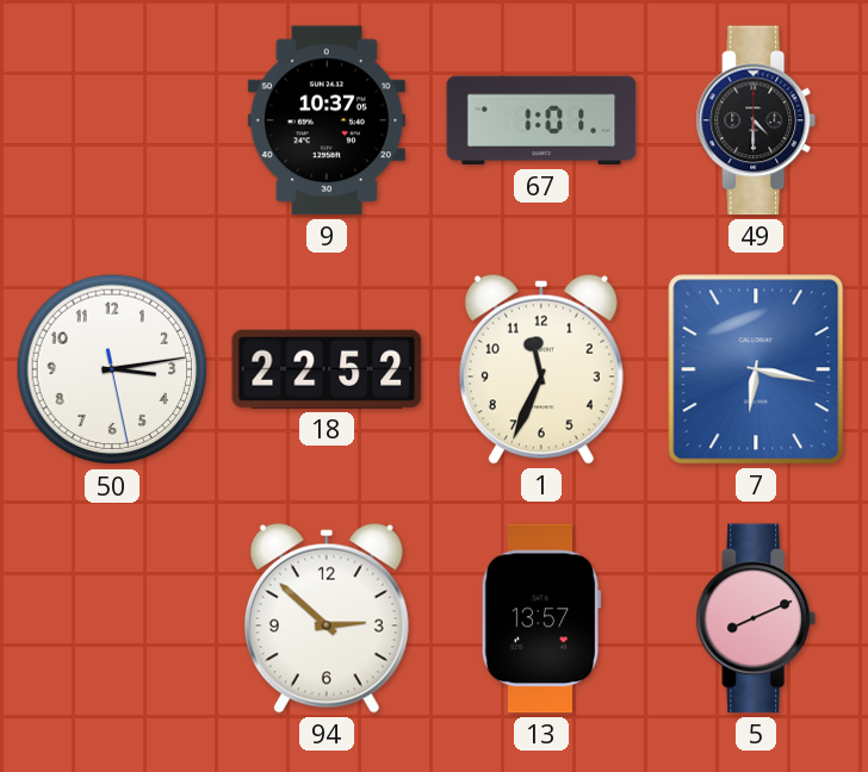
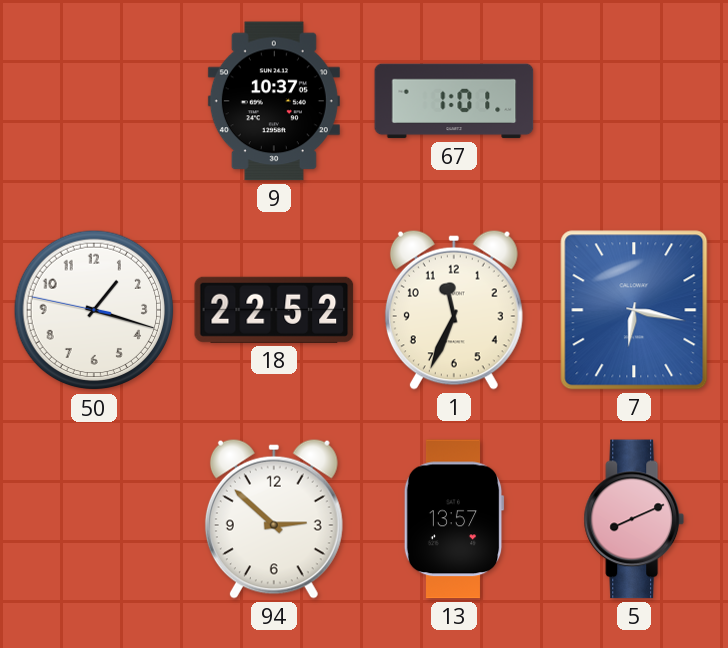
49: 4:30 -> none
50: 3:13 -> 1:17
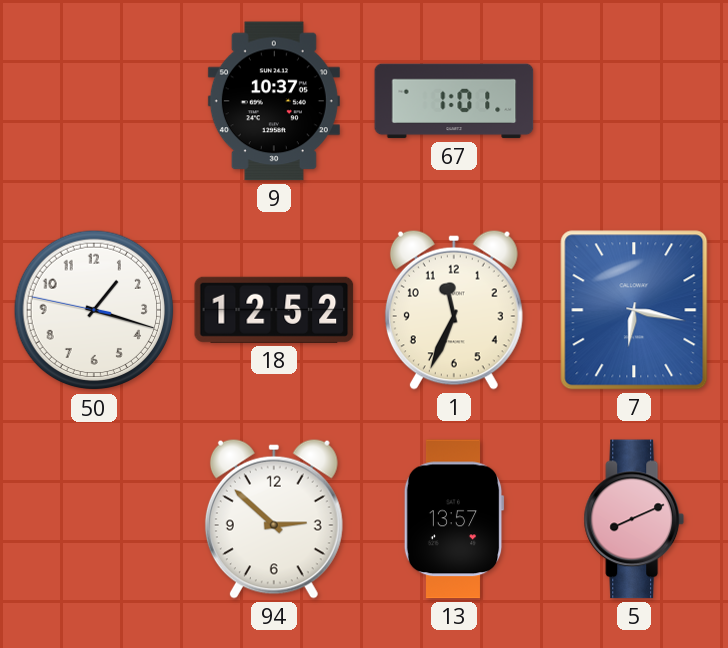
18: 22:52 -> 12:52
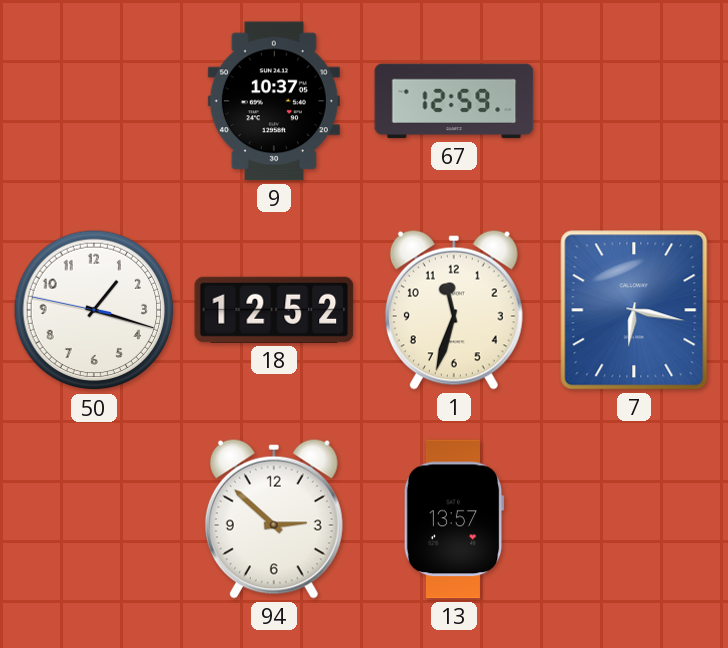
67: 1:01 -> 12:59
1: 11:34 -> 11:33
5: 8:11 -> none
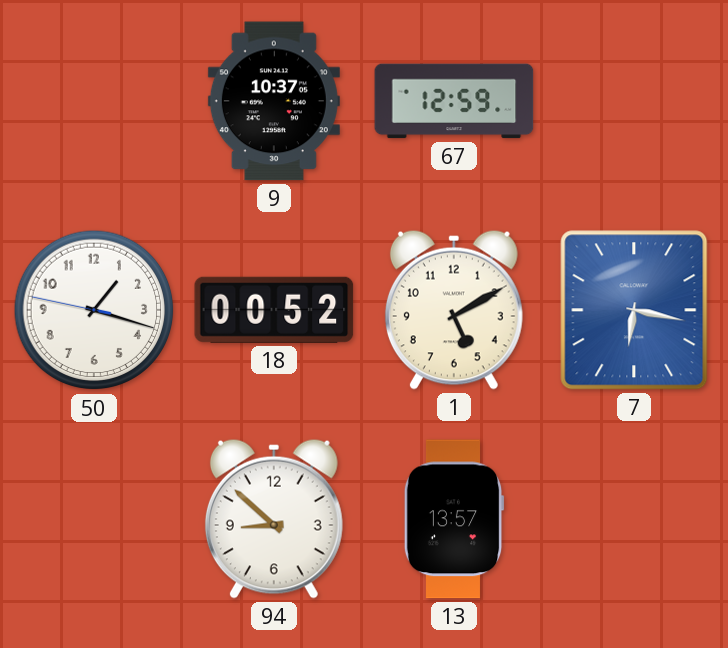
18: 12:52 -> 00:52
1: 11:33 -> 5:10
94: 2:52 -> 8:52
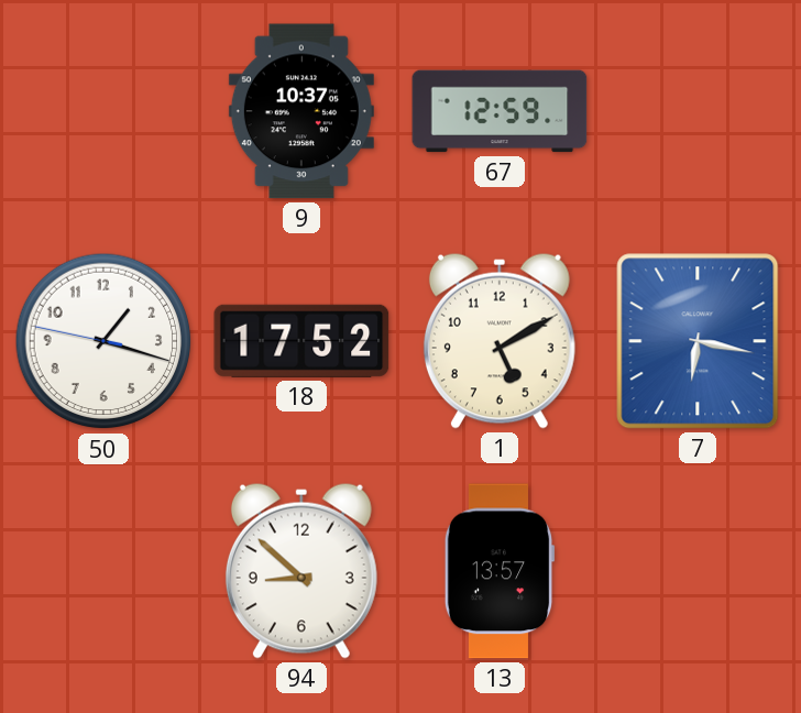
18: 00:52 -> 17:52
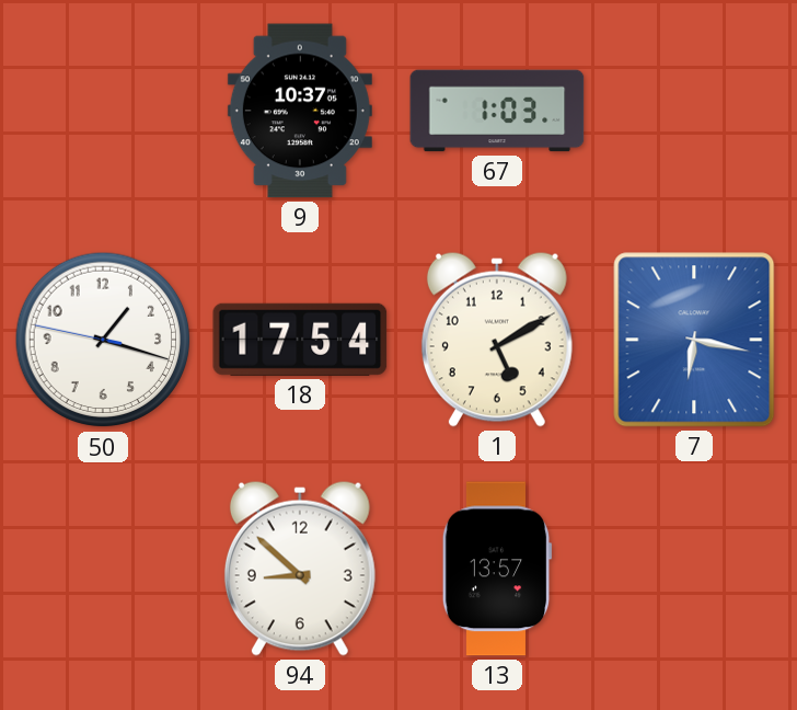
67: 12:59 -> 1:03
18: 17:52 -> 17:54
